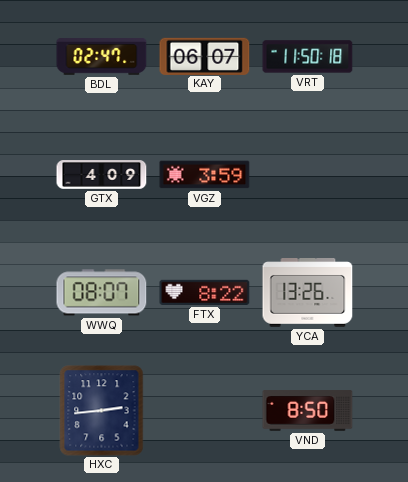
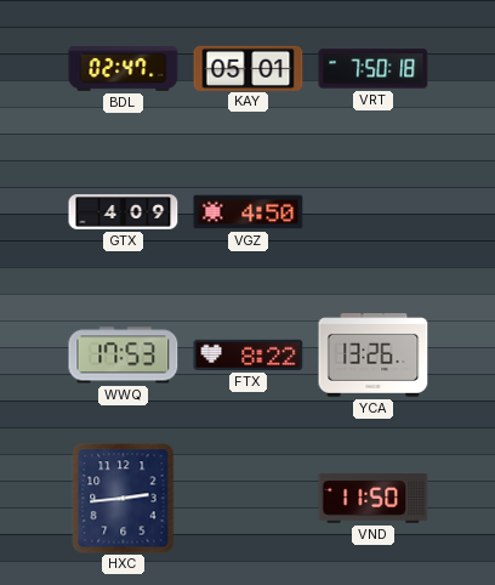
KAY: 06:07 -> 05:01
VRT: 11:50 -> 7:50
VGZ: 3:59 -> 4:50
WWQ: 08:07 -> 17:53
VND: 8:50 -> 11:50
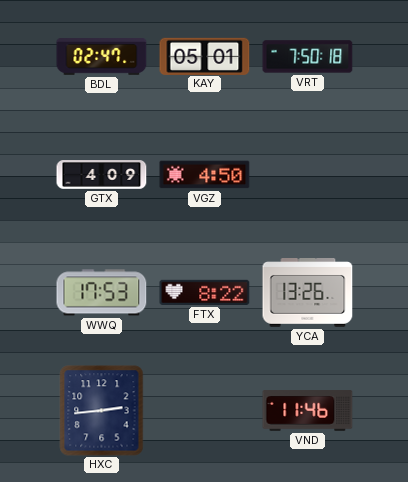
VND: 11:50 -> 11:46
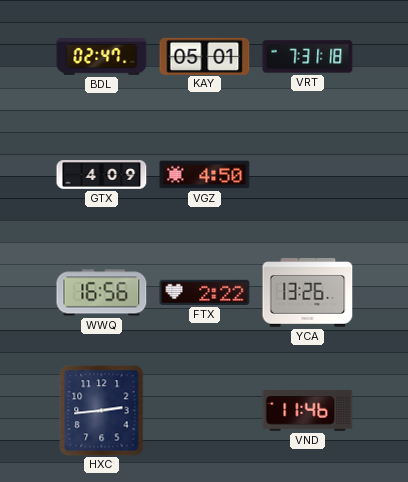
VRT: 7:50 -> 7:31
WWQ: 17:53 -> 16:56
FTX: 8:22 -> 2:22
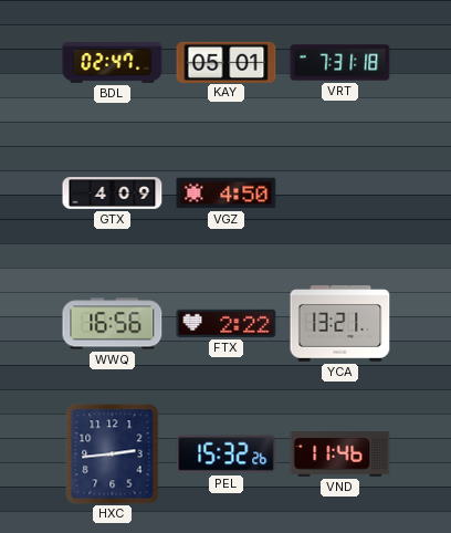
YCA: 13:26 -> 13:21
PEL: none -> 15:32
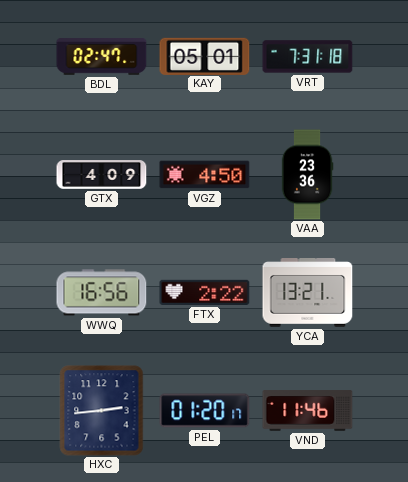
VAA: none -> 23:36
PEL: 15:32 -> 01:20
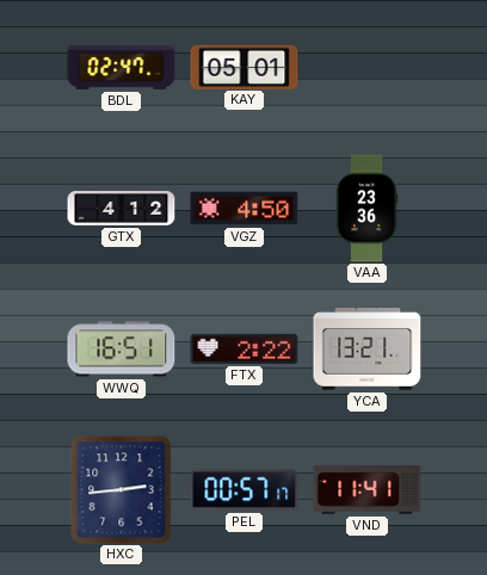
VRT: 7:31 -> none
GTX: 4:09 -> 4:12
WWQ: 16:56 -> 16:51
PEL: 01:20 -> 00:57
VND: 11:46 -> 11:41
